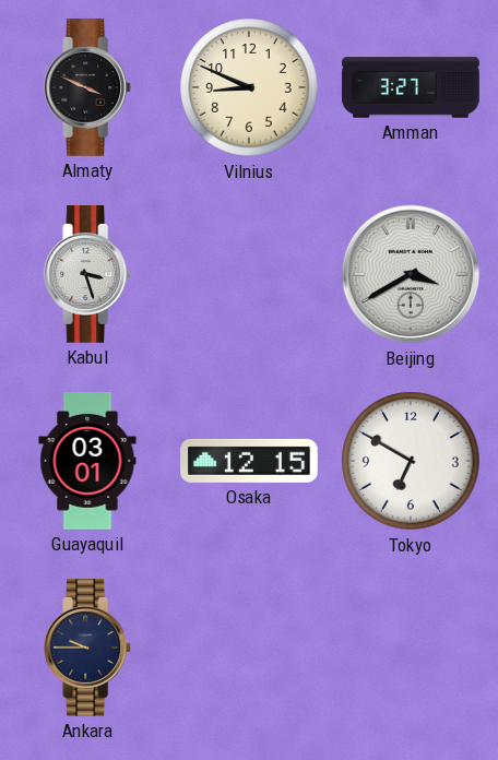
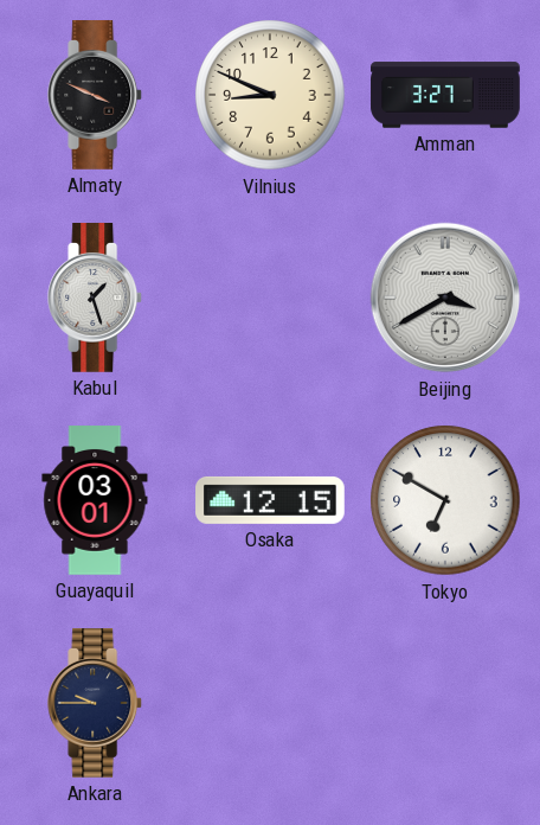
Kabul: 3:27 -> 1:27
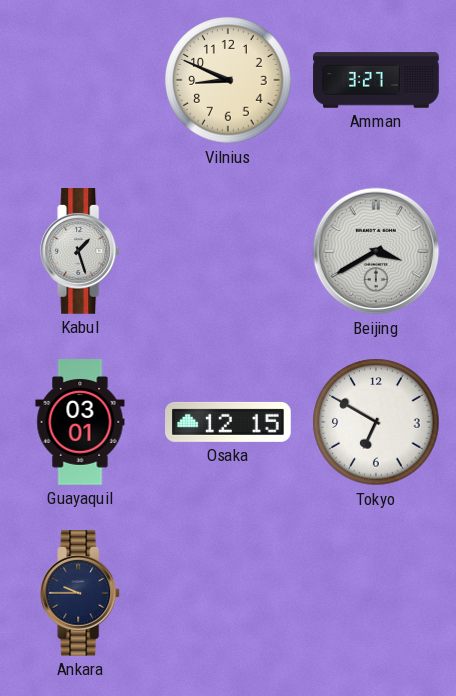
Almaty: 3:49 -> none
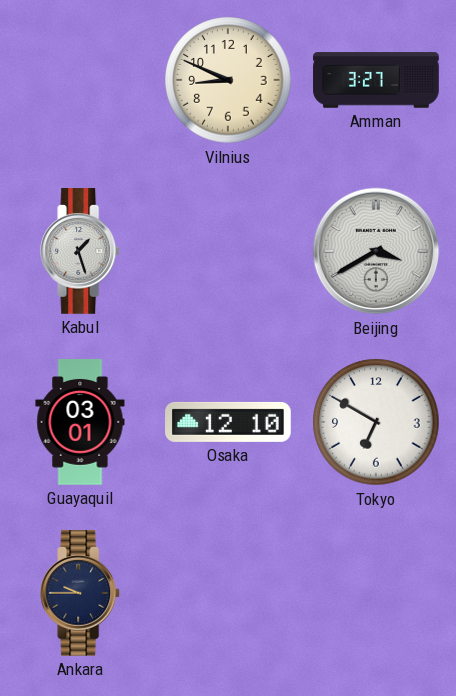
Osaka: 12:15 -> 12:10
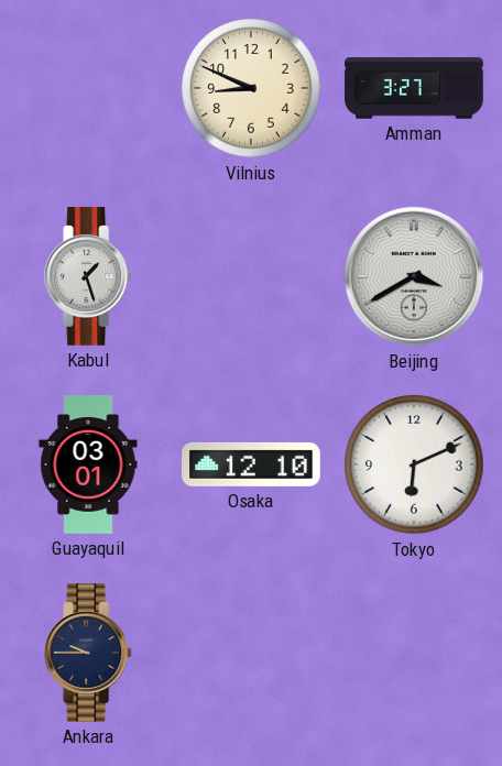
Tokyo: 6:50 -> 6:11
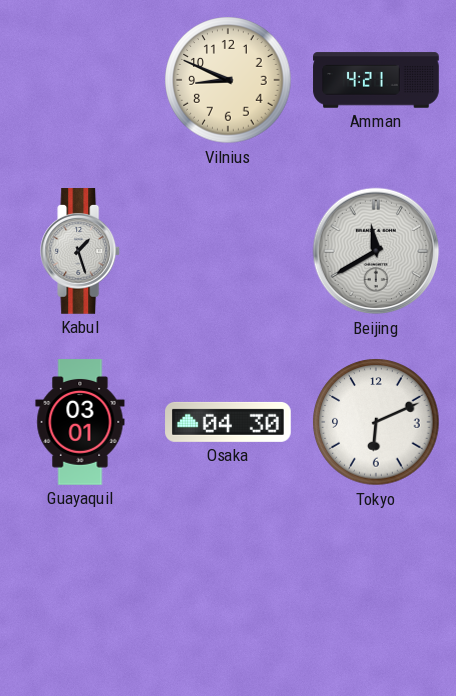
Amman: 3:27 -> 4:21
Beijing: 3:40 -> 11:40
Osaka: 12:10 -> 04:30
Ankara: 9:45 -> none
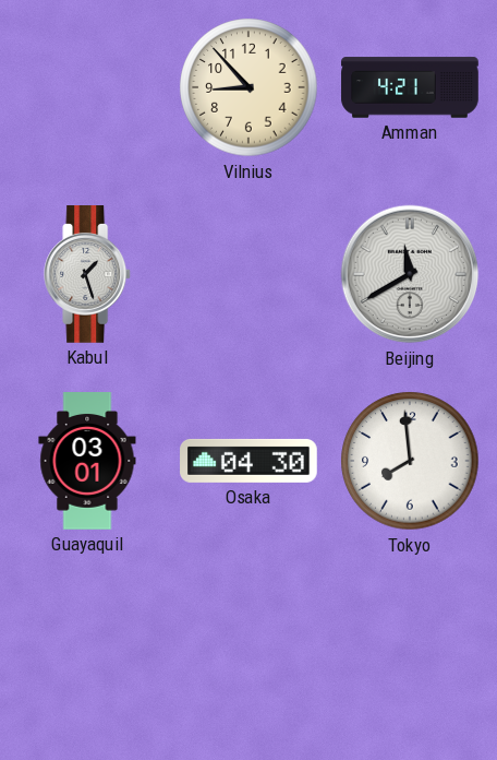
Vilnius: 8:49 -> 8:53
Tokyo: 6:11 -> 7:59
